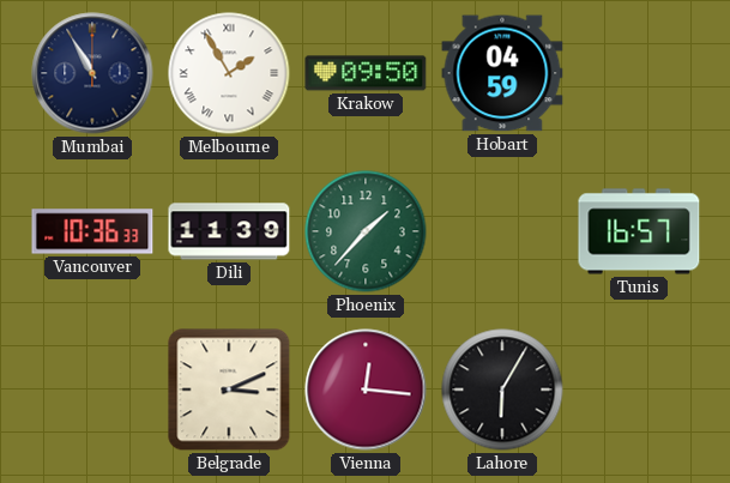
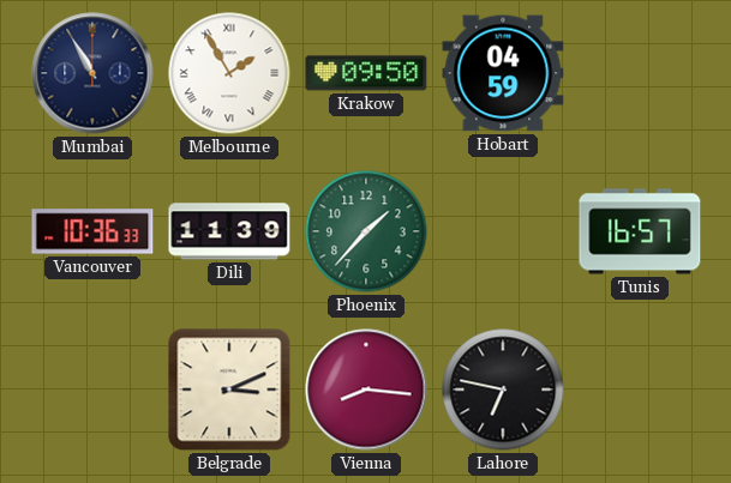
Vienna: 12:16 -> 8:16
Lahore: 6:05 -> 6:47
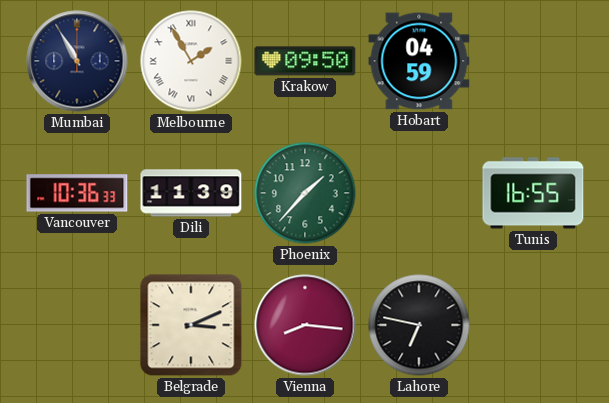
Tunis: 16:57 -> 16:55
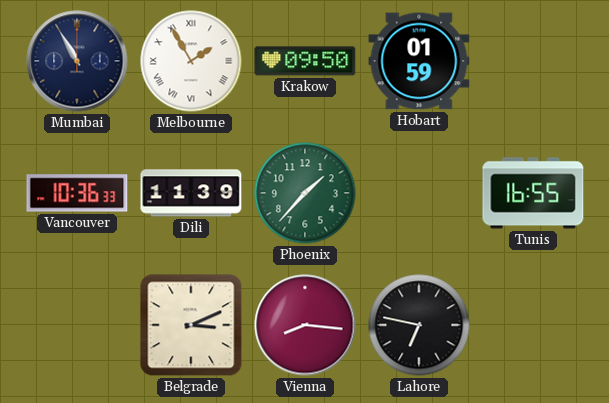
Hobart: 04:59 -> 01:59
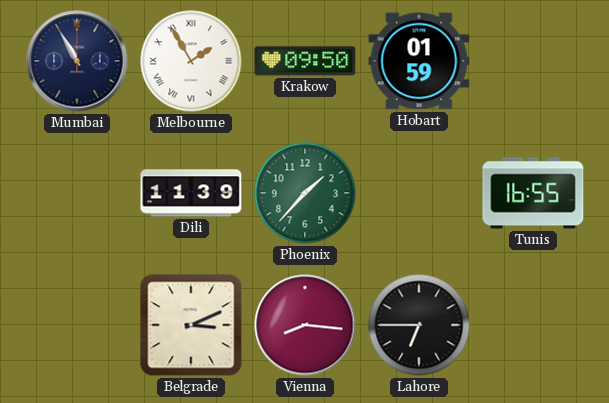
Vancouver: 10:36 -> none
Lahore: 6:47 -> 6:45
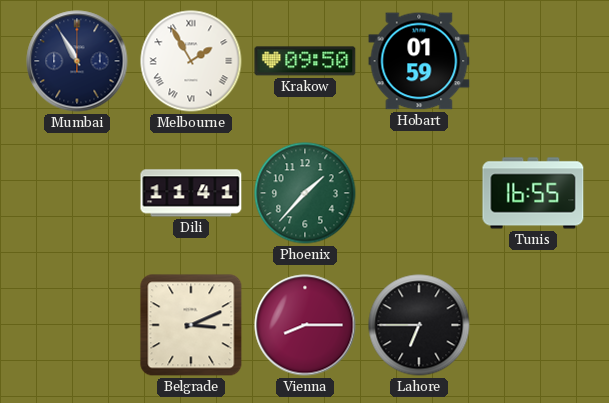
Dili: 11:39 -> 11:41
Vienna: 8:16 -> 8:15
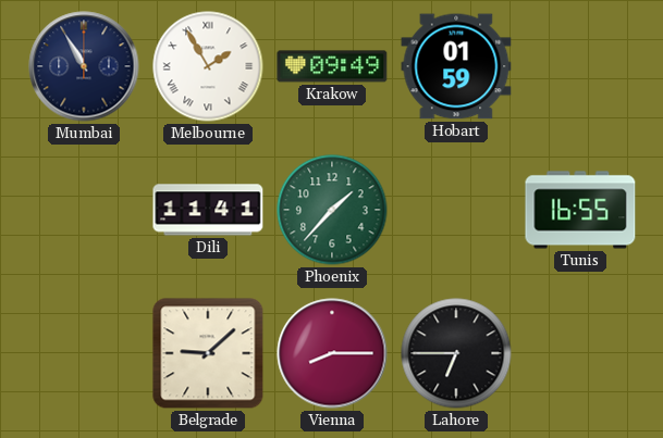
Krakow: 09:50 -> 09:49
Belgrade: 3:11 -> 9:08
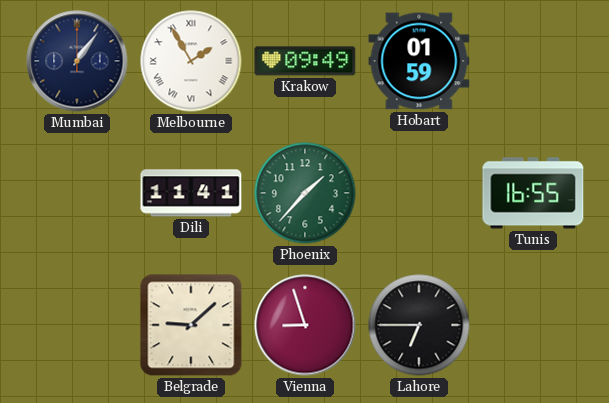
Mumbai: 10:55 -> 1:06
Vienna: 8:15 -> 8:57
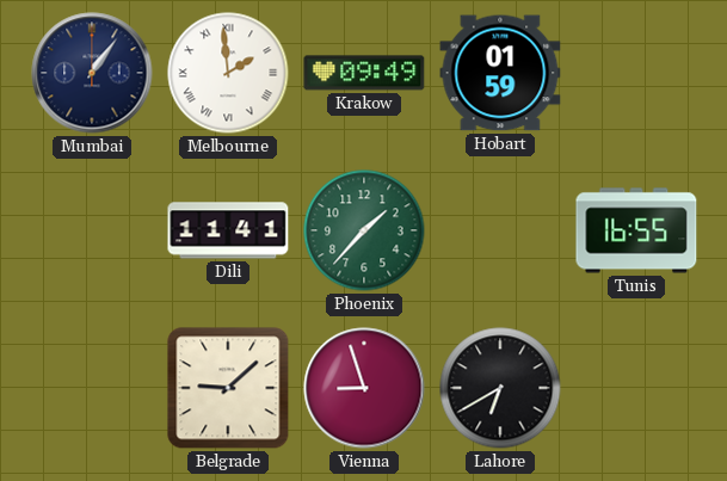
Melbourne: 1:55 -> 1:59
Lahore: 6:45 -> 6:40
